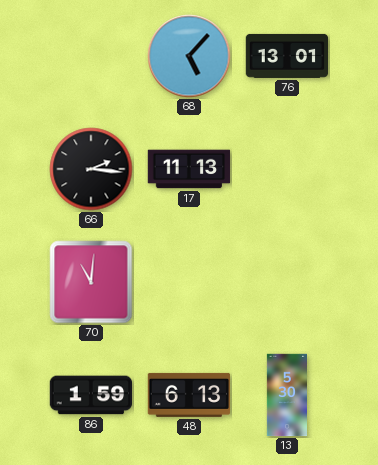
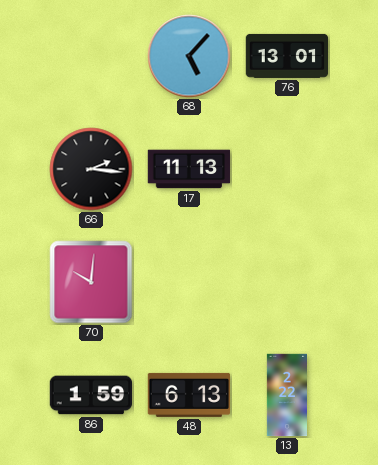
70: 11:01 -> 10:01
13: 5:30 -> 2:22
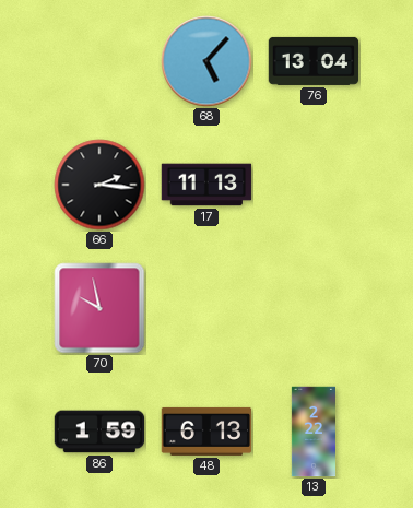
76: 13:01 -> 13:04
70: 10:01 -> 9:58
